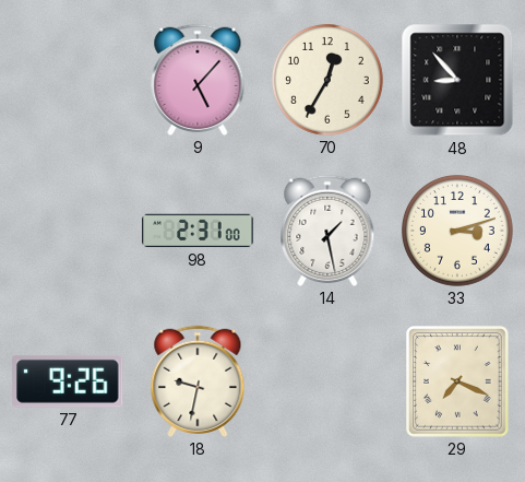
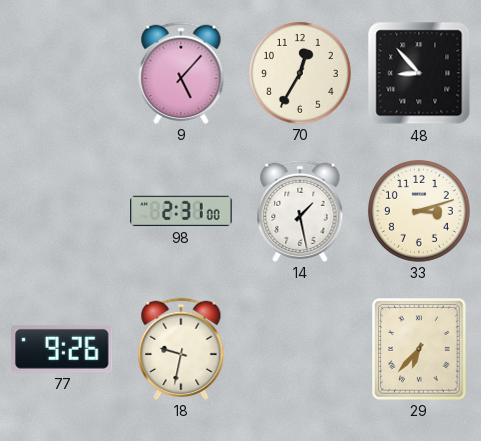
29: 7:19 -> 6:37
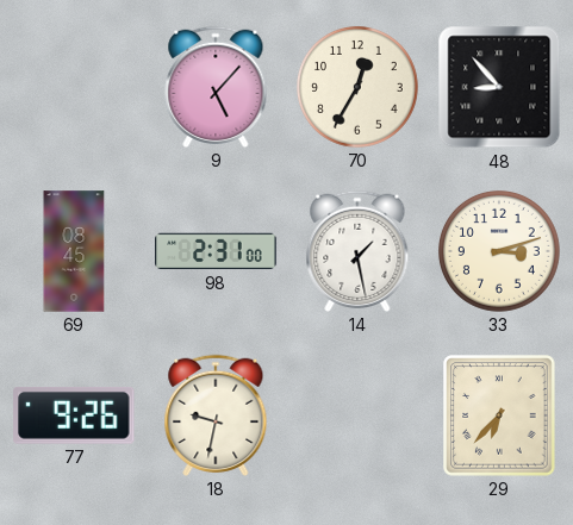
69: none -> 08:45
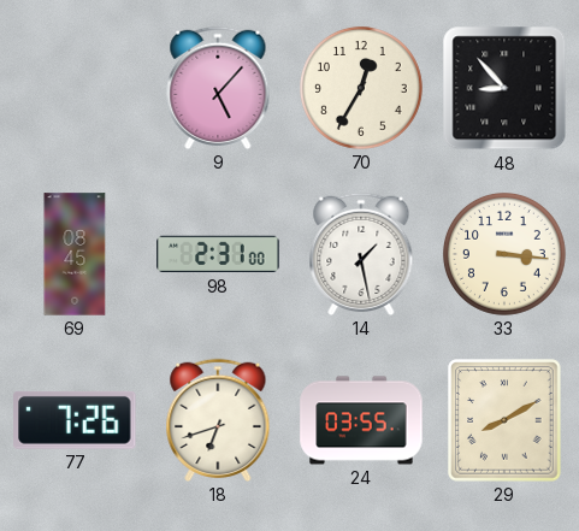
33: 3:12 -> 3:16
77: 9:26 -> 7:26
18: 9:32 -> 6:42
24: none -> 03:55
29: 6:37 -> 8:10
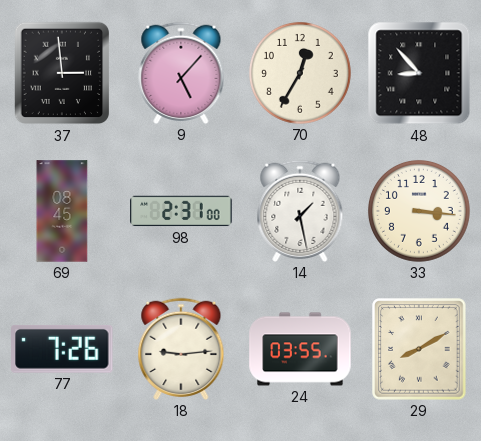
37: none -> 2:59
18: 6:42 -> 9:14
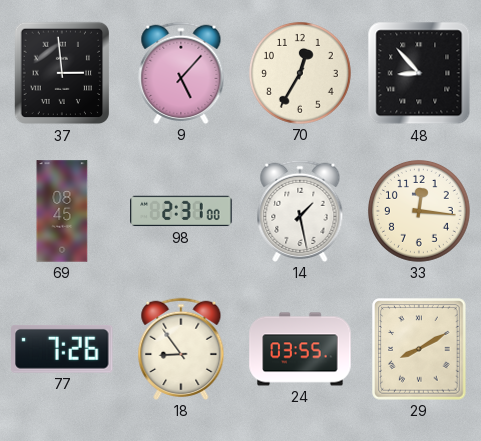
33: 3:16 -> 12:16
18: 9:14 -> 8:54
